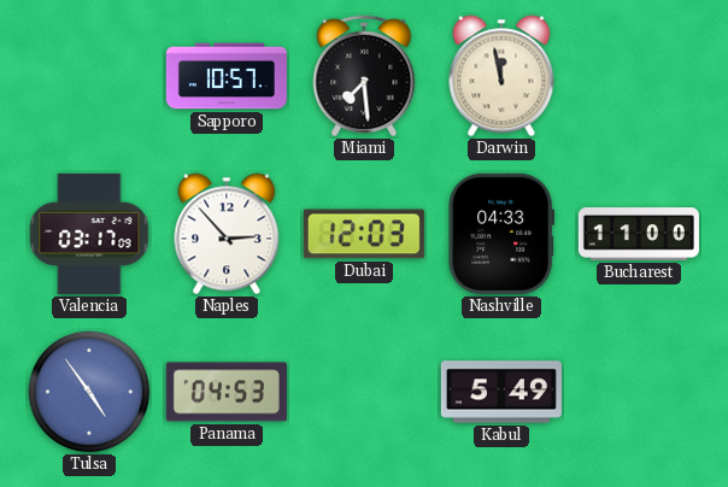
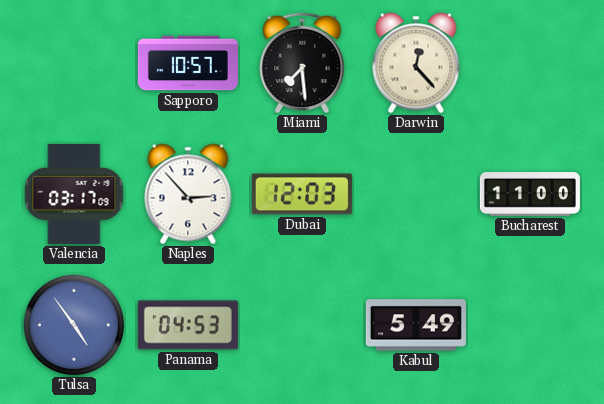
Darwin: 11:58 -> 12:23
Nashville: 04:33 -> none
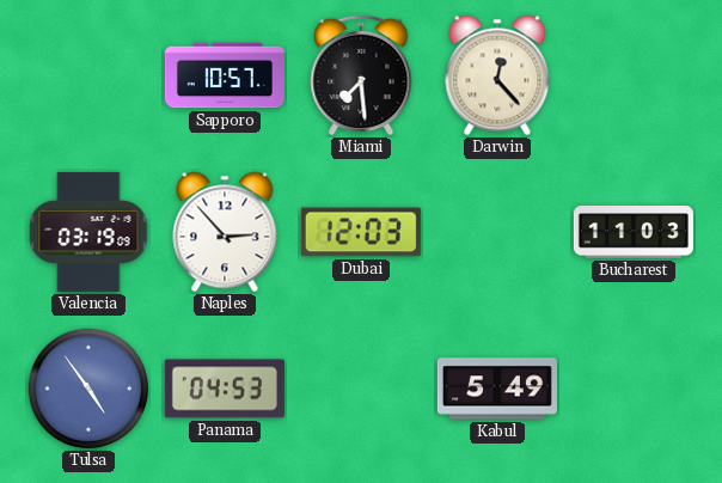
Valencia: 03:17 -> 03:19
Bucharest: 11:00 -> 11:03
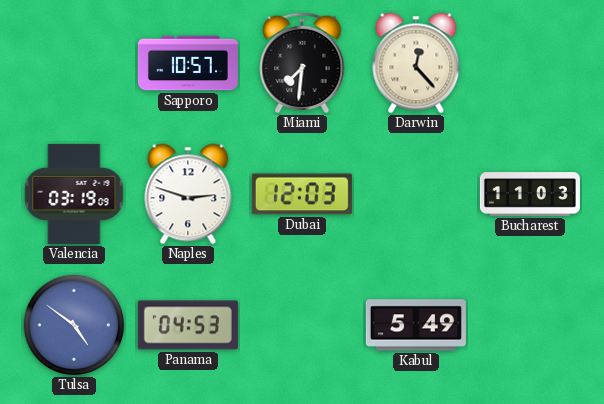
Miami: 7:29 -> 7:31
Naples: 2:53 -> 2:48
Tulsa: 4:54 -> 4:51
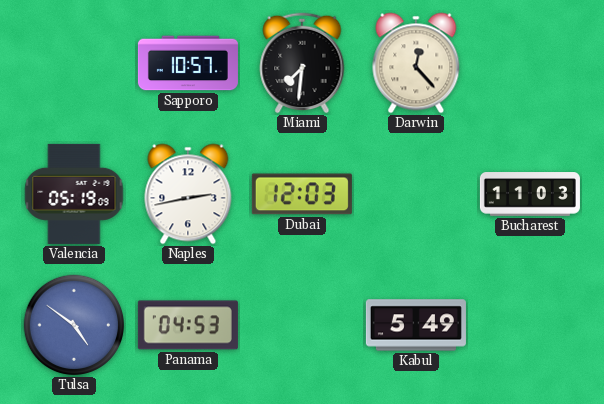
Valencia: 03:19 -> 05:19
Naples: 2:48 -> 2:43
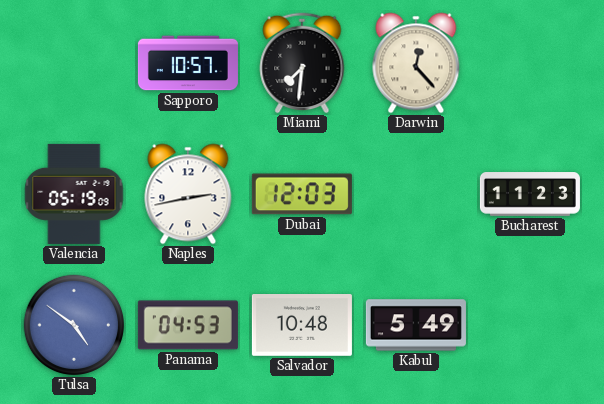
Bucharest: 11:03 -> 11:23
Salvador: none -> 10:48
